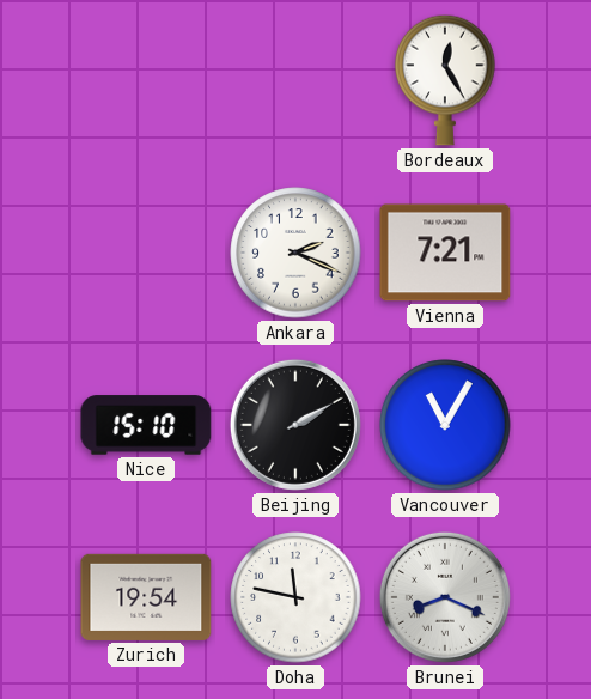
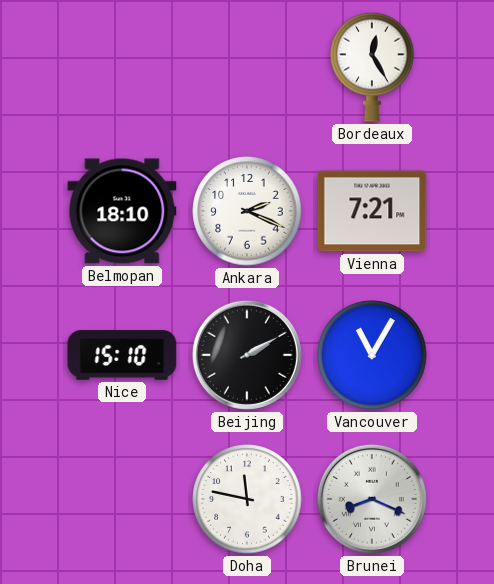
Belmopan: none -> 18:10
Zurich: 19:54 -> none
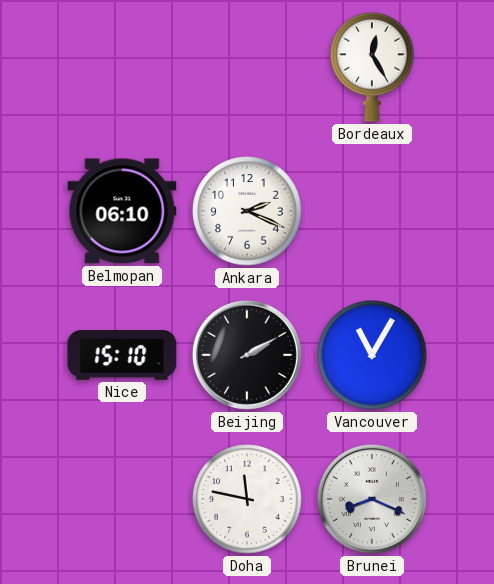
Belmopan: 18:10 -> 06:10
Vienna: 7:21 -> none
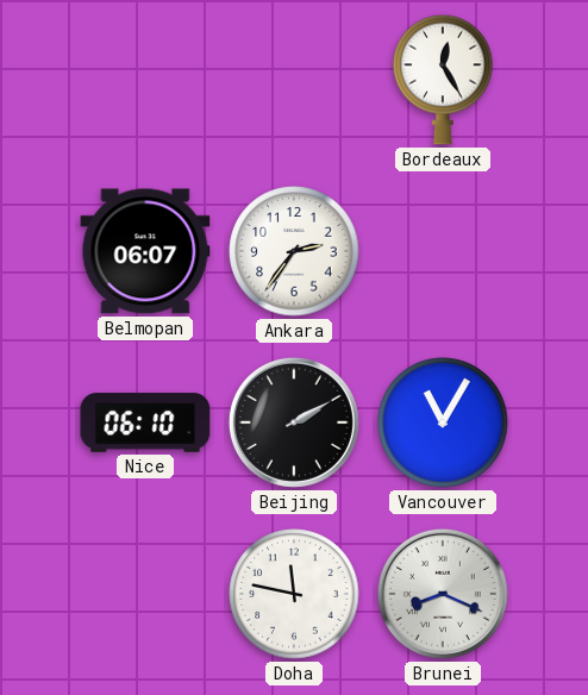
Belmopan: 06:10 -> 06:07
Ankara: 2:19 -> 2:36
Nice: 15:10 -> 06:10
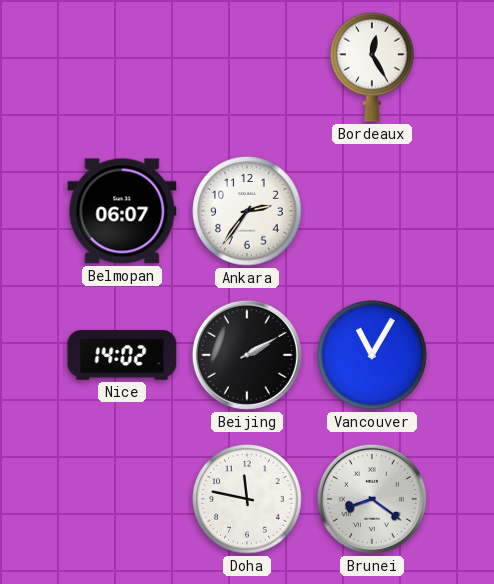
Nice: 06:10 -> 14:02
Brunei: 8:19 -> 8:21
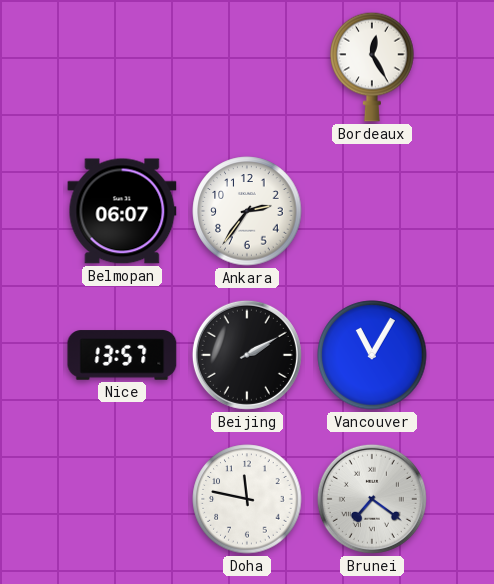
Nice: 14:02 -> 13:57
Brunei: 8:21 -> 7:21
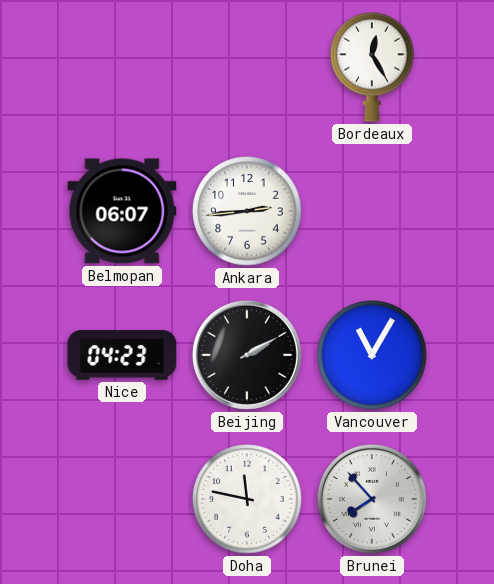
Ankara: 2:36 -> 2:44
Nice: 13:57 -> 04:23
Brunei: 7:21 -> 7:53
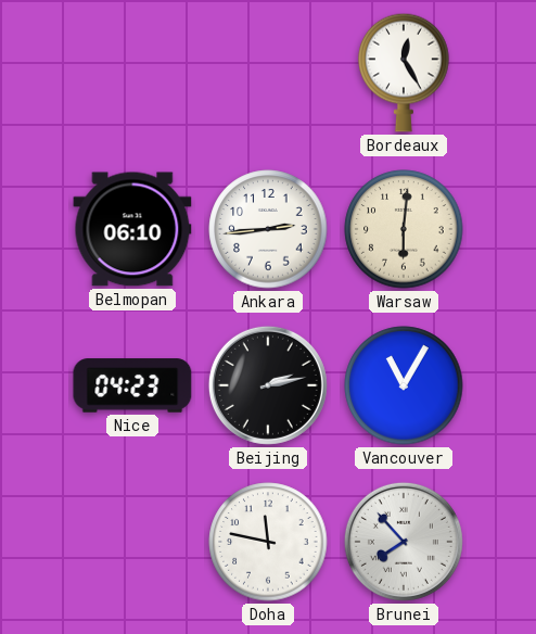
Belmopan: 06:07 -> 06:10
Warsaw: none -> 6:01
Beijing: 2:10 -> 2:13
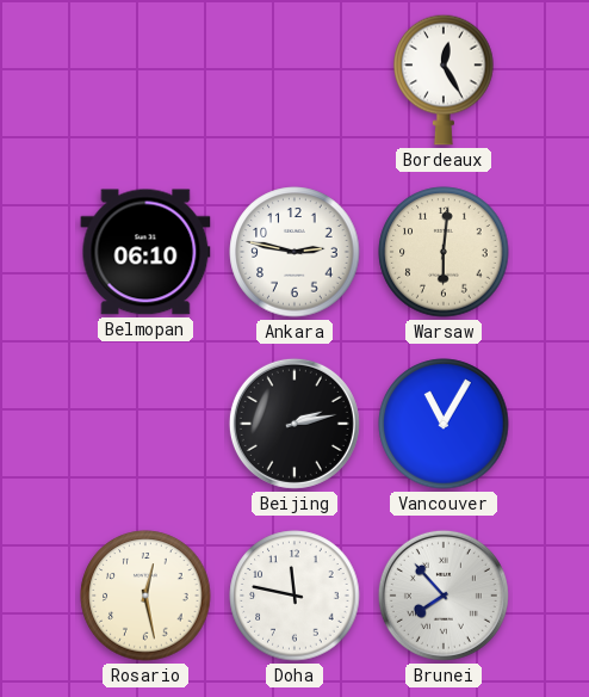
Ankara: 2:44 -> 2:47
Nice: 04:23 -> none
Rosario: none -> 12:28
